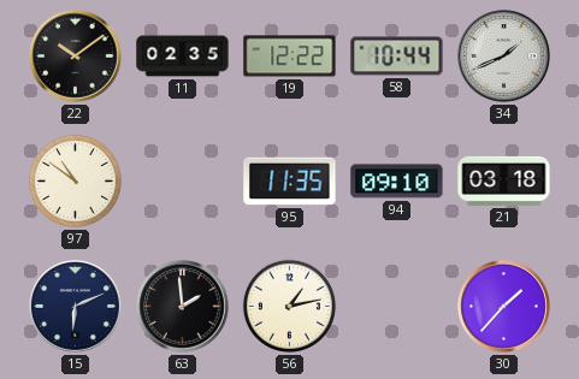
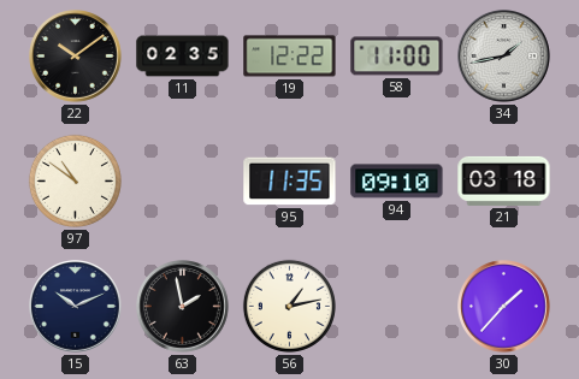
58: 10:44 -> 11:00
34: 1:41 -> 1:43
15: 6:11 -> 10:11
63: 1:59 -> 1:58
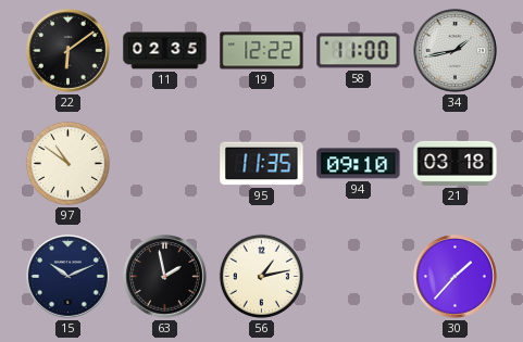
22: 10:09 -> 6:09
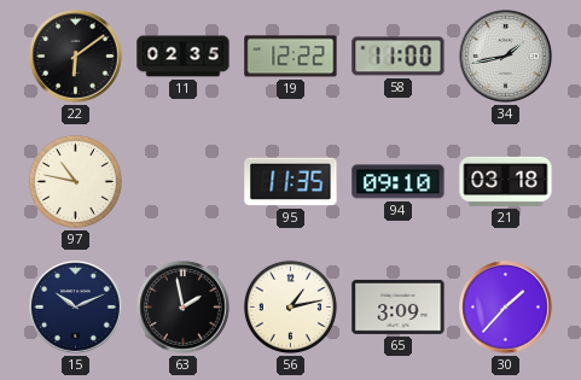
97: 10:51 -> 10:47
65: none -> 3:09
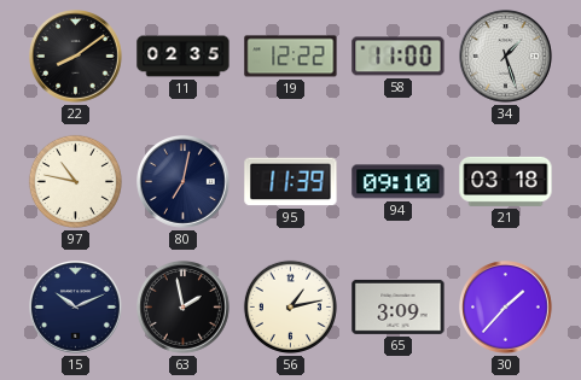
22: 6:09 -> 8:09
34: 1:43 -> 1:27
80: none -> 7:02
95: 11:35 -> 11:39
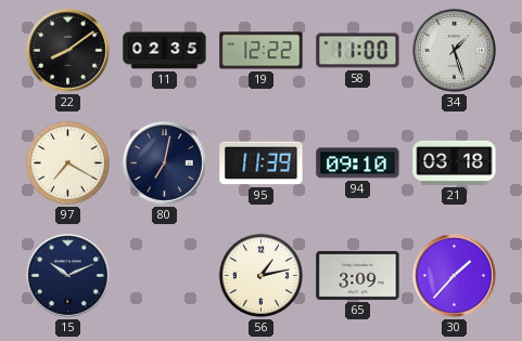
97: 10:47 -> 7:20
63: 1:58 -> none
